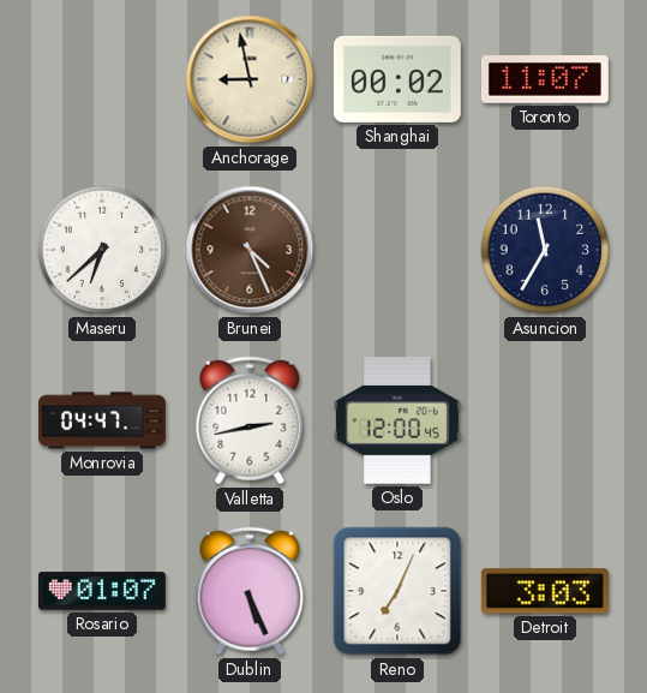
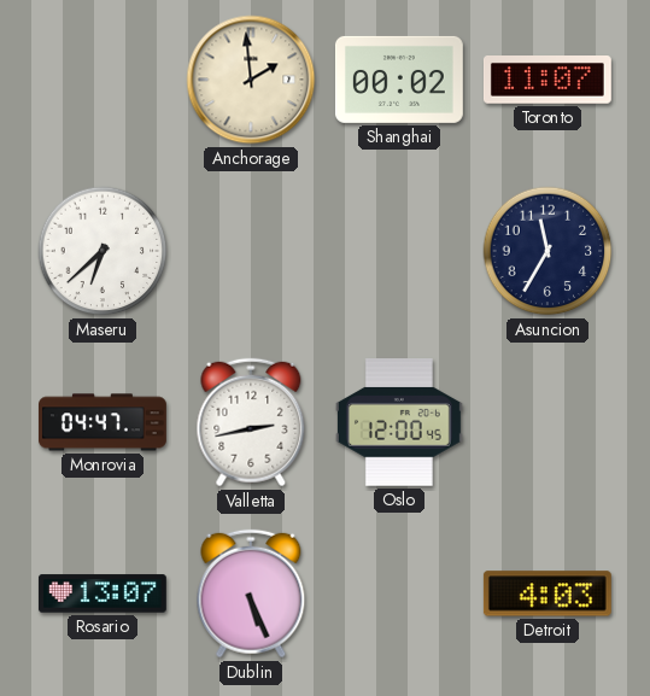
Anchorage: 8:58 -> 1:59
Brunei: 4:26 -> none
Rosario: 01:07 -> 13:07
Reno: 7:04 -> none
Detroit: 3:03 -> 4:03
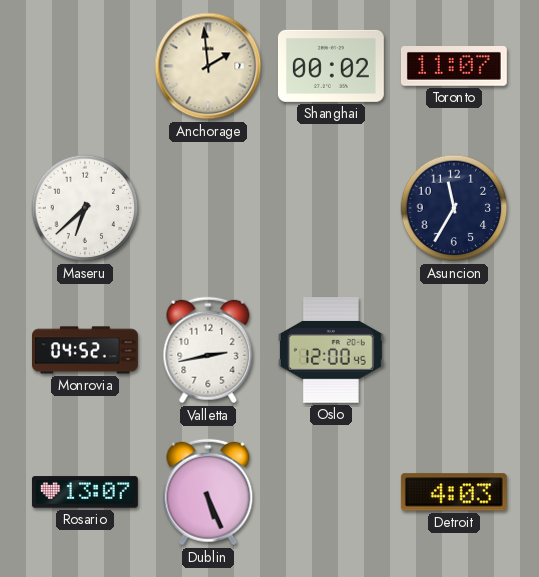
Monrovia: 04:47 -> 04:52
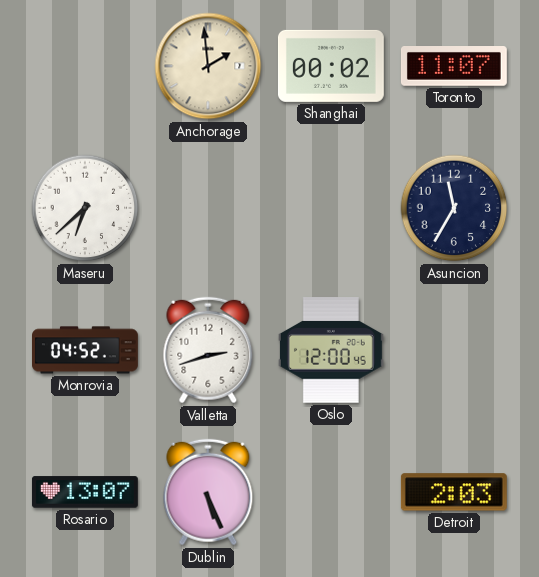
Valletta: 2:43 -> 2:42
Detroit: 4:03 -> 2:03
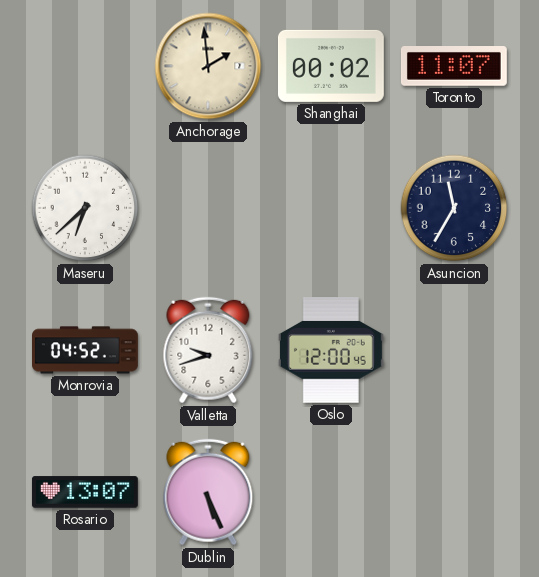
Valletta: 2:42 -> 9:42
Detroit: 2:03 -> none
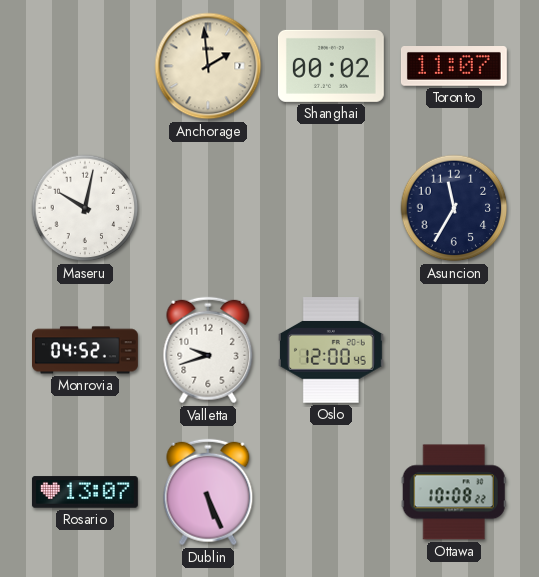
Maseru: 6:38 -> 10:02
Ottawa: none -> 10:08
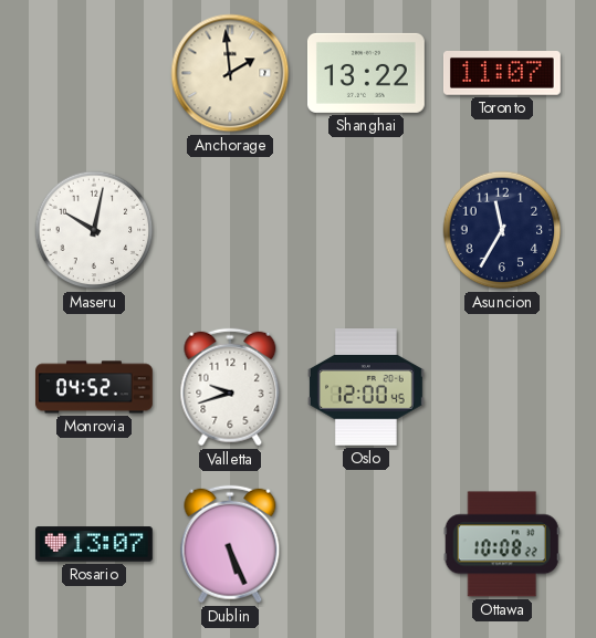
Shanghai: 00:02 -> 13:22
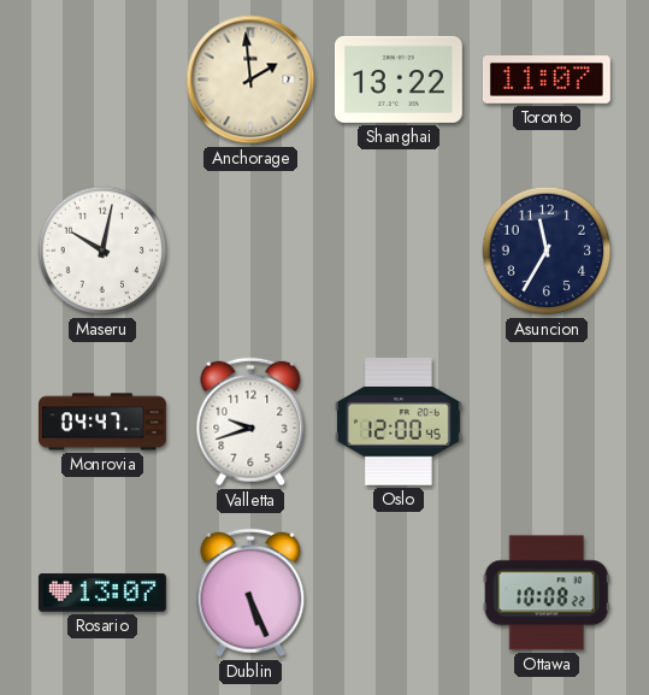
Monrovia: 04:52 -> 04:47
